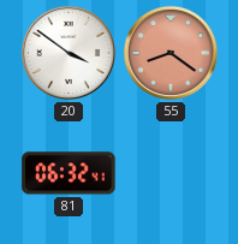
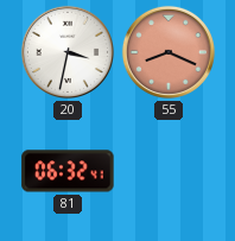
20: 3:51 -> 3:32
55: 8:21 -> 8:19
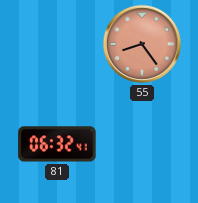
20: 3:32 -> none
55: 8:19 -> 8:24
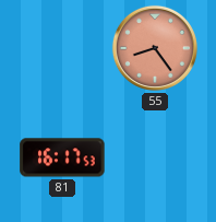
81: 06:32 -> 16:17
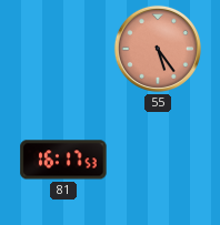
55: 8:24 -> 5:24
